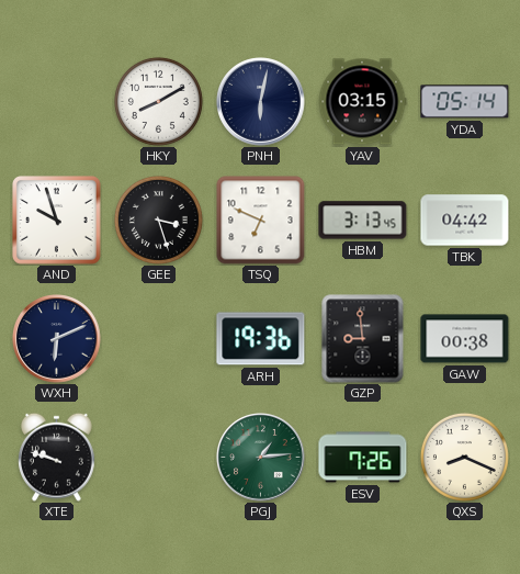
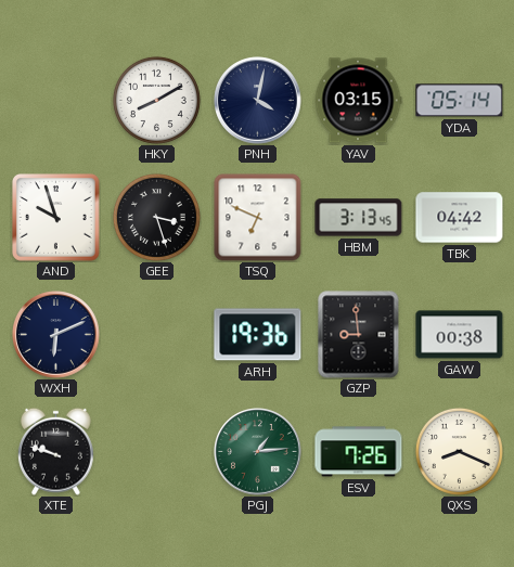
PNH: 6:02 -> 4:02
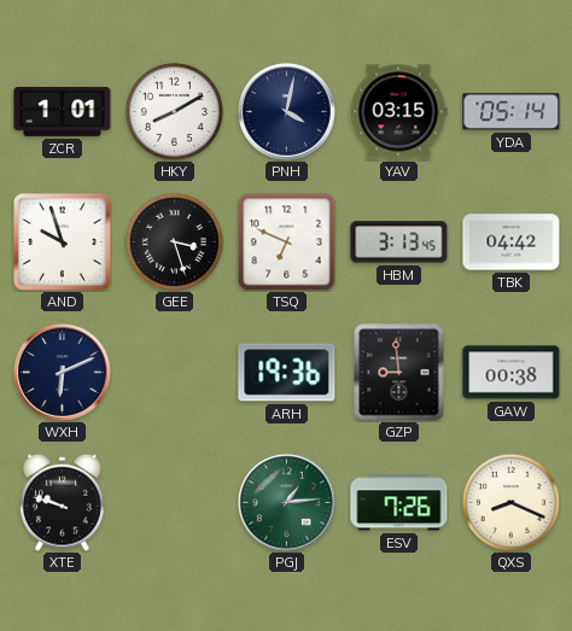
ZCR: none -> 1:01
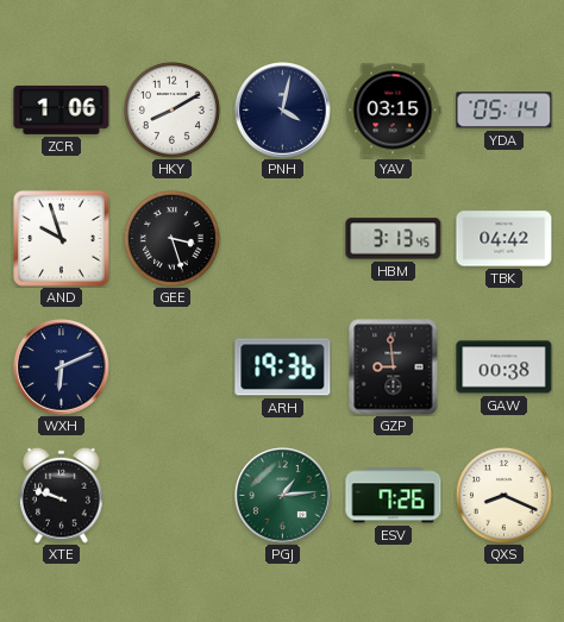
ZCR: 1:01 -> 1:06
TSQ: 6:49 -> none
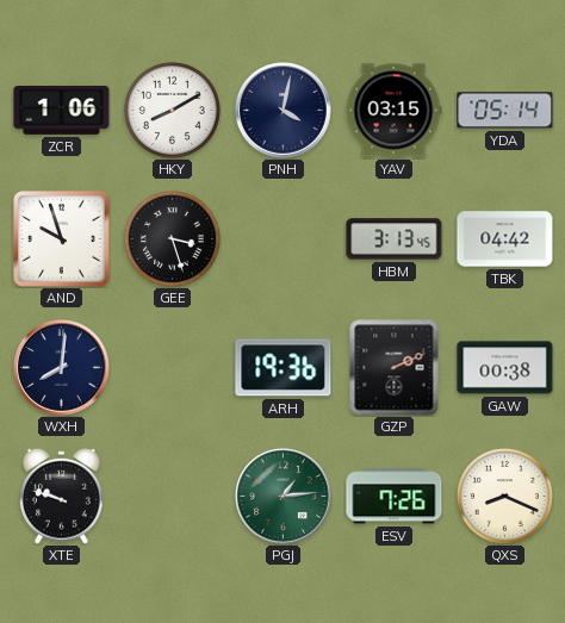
WXH: 6:11 -> 8:01
GZP: 8:59 -> 2:11
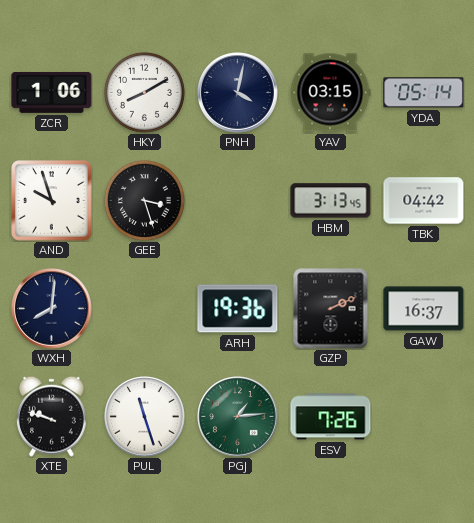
GAW: 00:38 -> 16:37
PUL: none -> 11:27
QXS: 8:19 -> none
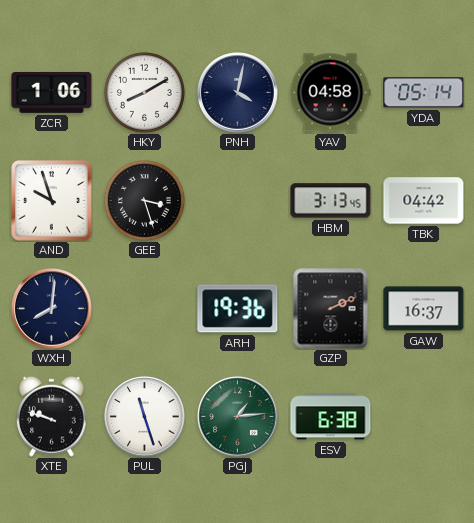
YAV: 03:15 -> 04:58
ESV: 7:26 -> 6:38
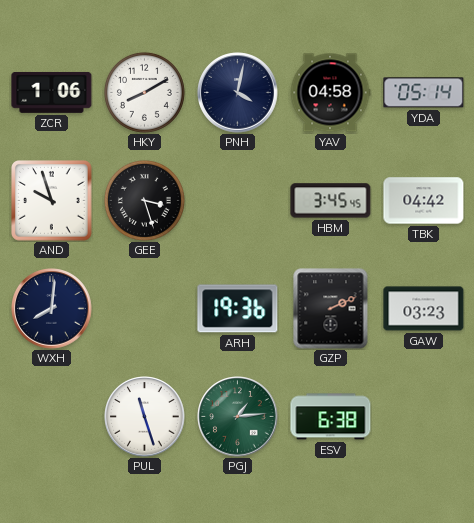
HBM: 3:13 -> 3:45
GAW: 16:37 -> 03:23
XTE: 9:48 -> none
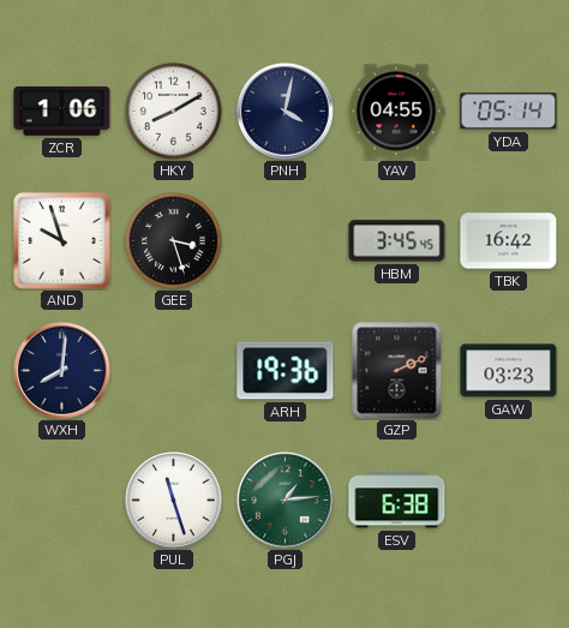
YAV: 04:58 -> 04:55
TBK: 04:42 -> 16:42
